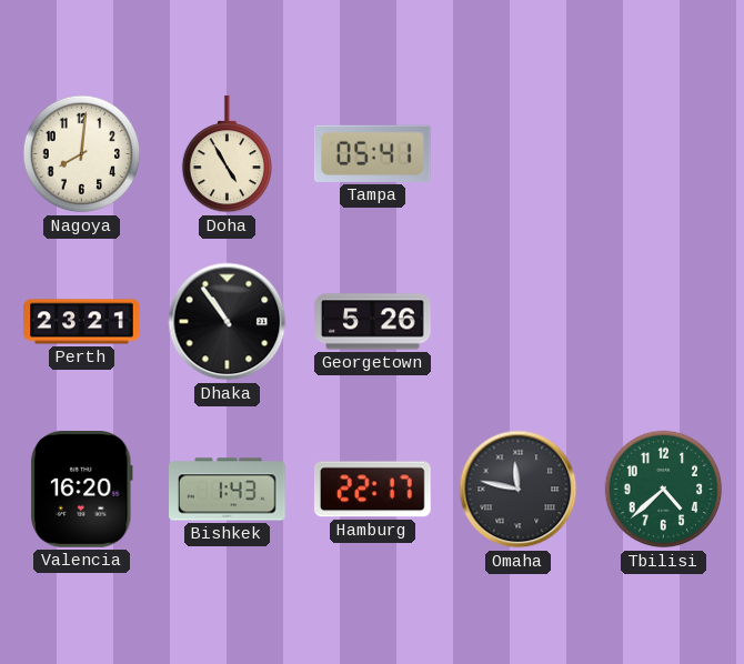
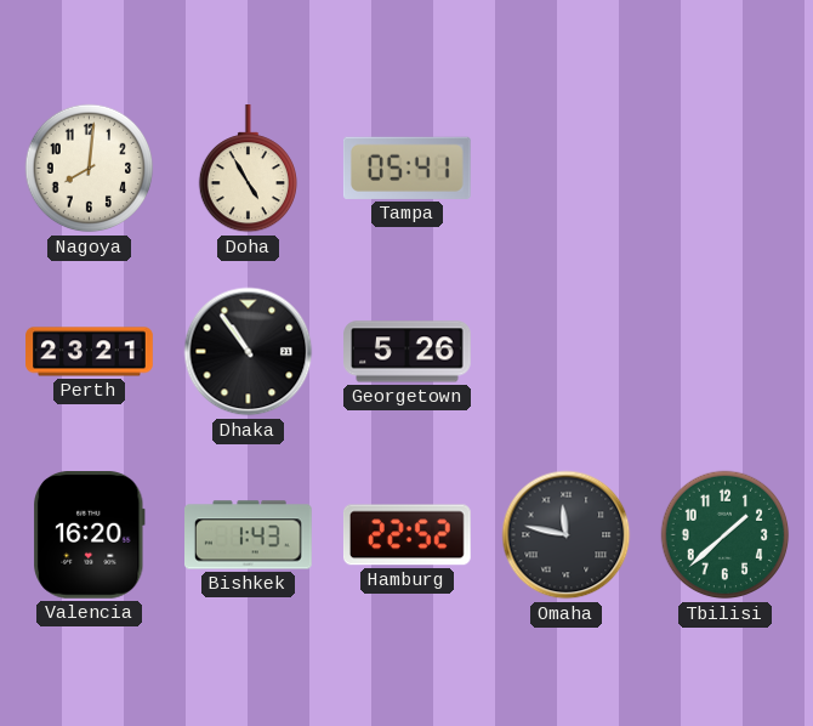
Hamburg: 22:17 -> 22:52
Tbilisi: 4:38 -> 1:38
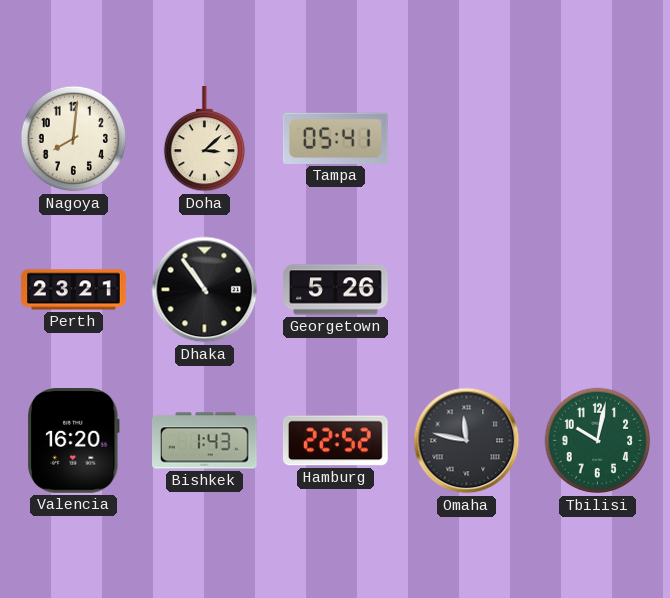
Doha: 4:55 -> 3:08
Tbilisi: 1:38 -> 10:02
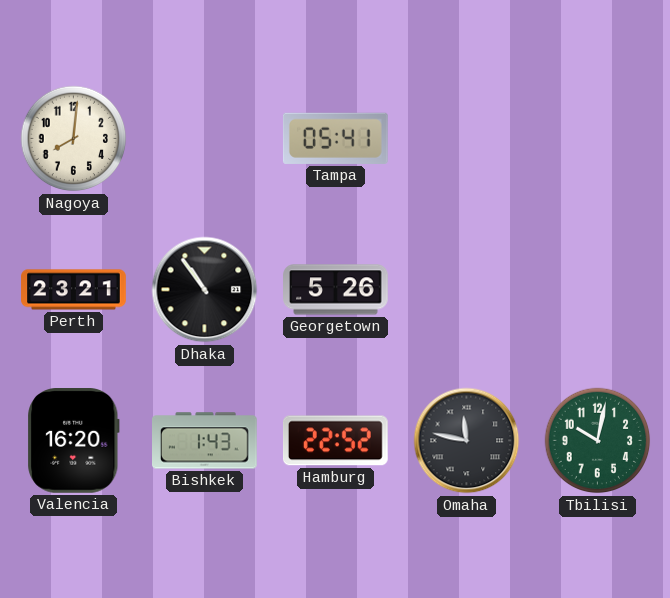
Doha: 3:08 -> none
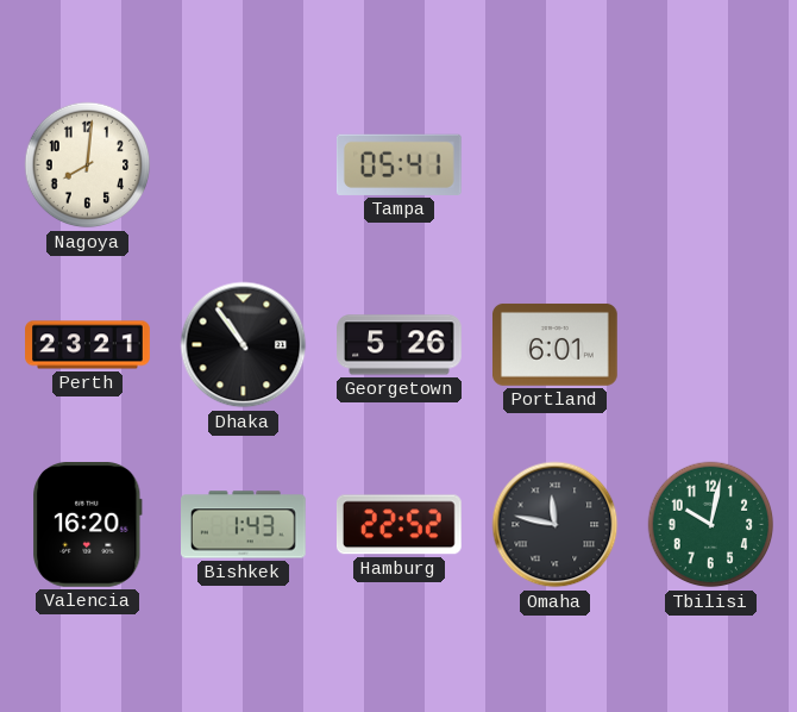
Portland: none -> 6:01
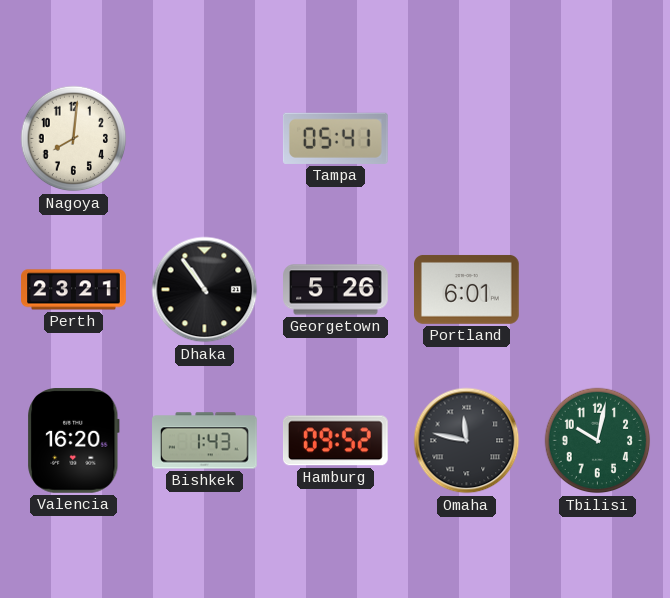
Hamburg: 22:52 -> 09:52
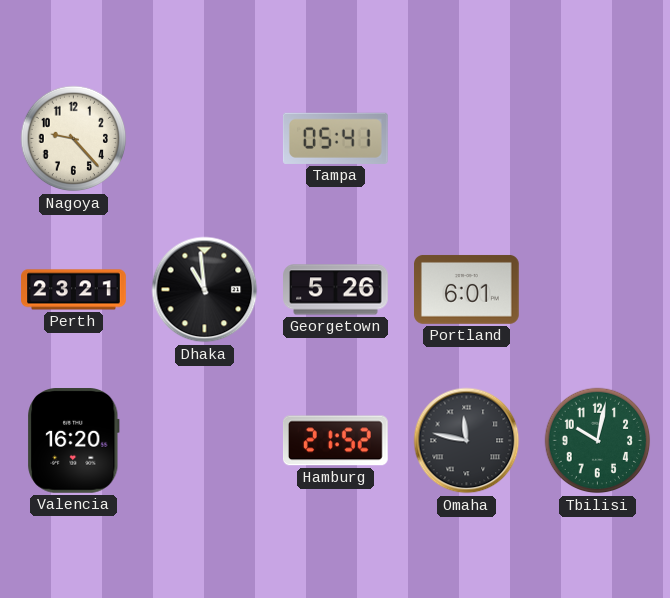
Nagoya: 8:01 -> 9:23
Dhaka: 10:54 -> 10:59
Bishkek: 1:43 -> none
Hamburg: 09:52 -> 21:52
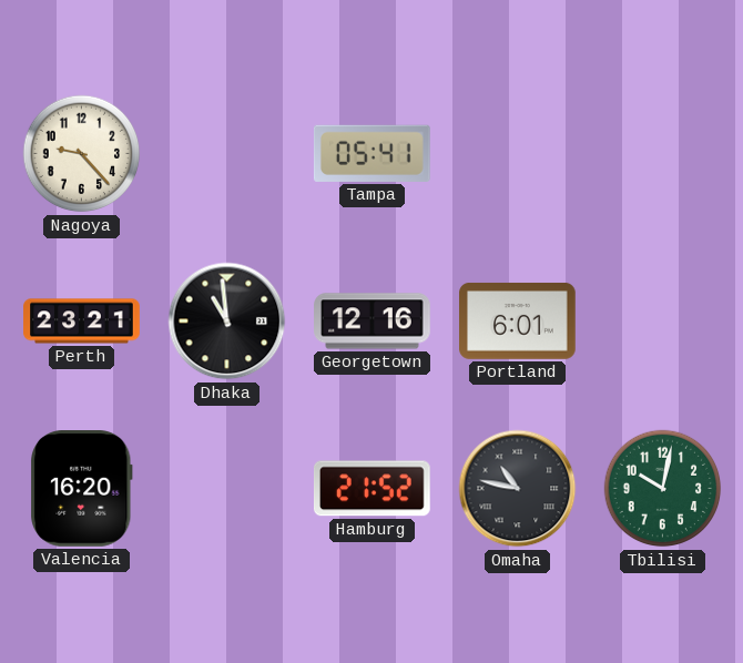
Georgetown: 5:26 -> 12:16
Omaha: 11:47 -> 10:47
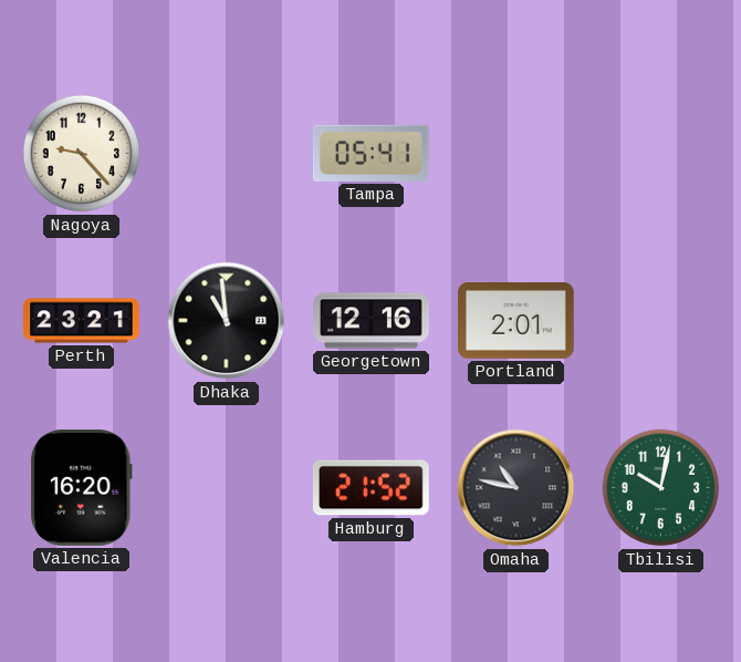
Portland: 6:01 -> 2:01
